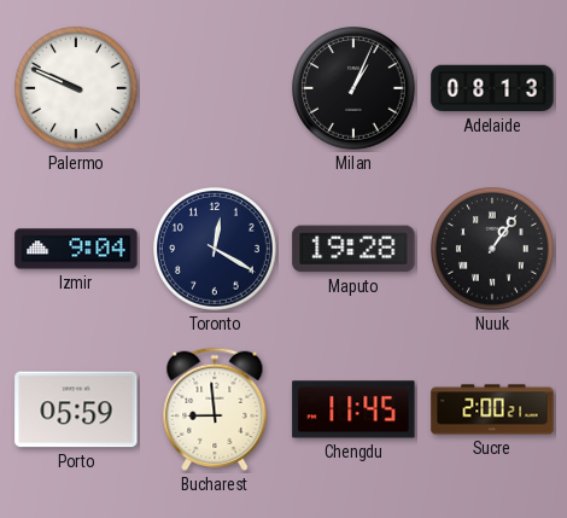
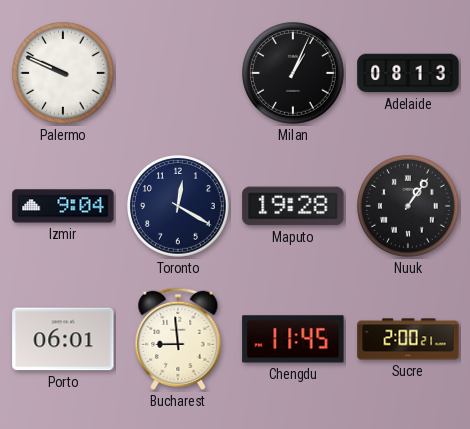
Porto: 05:59 -> 06:01
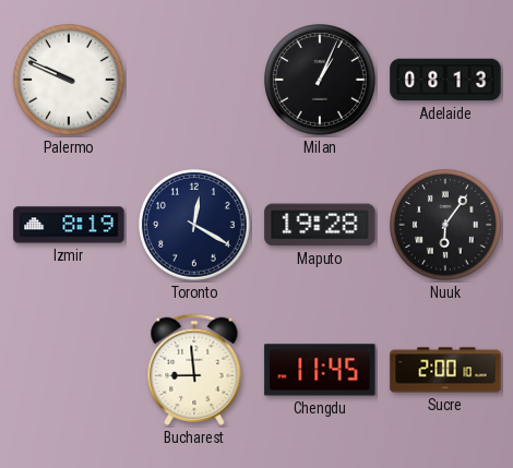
Izmir: 9:04 -> 8:19
Nuuk: 1:06 -> 6:06
Porto: 06:01 -> none
Sucre: 2:00:21 -> 2:00:10
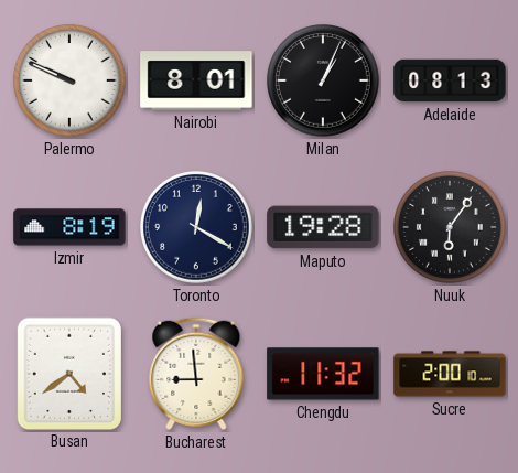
Nairobi: none -> 8:01
Busan: none -> 4:39
Chengdu: 11:45 -> 11:32
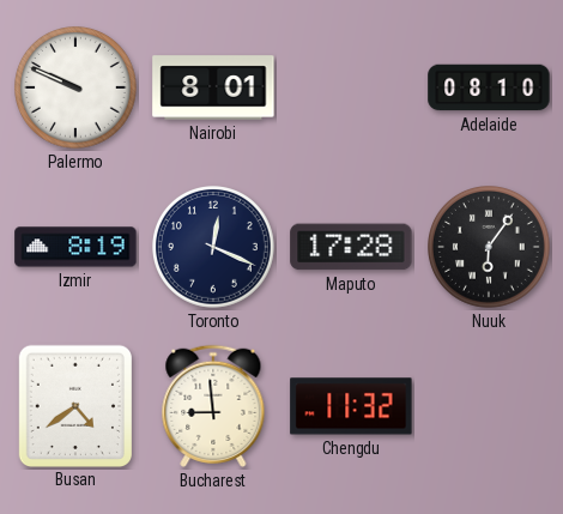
Milan: 1:04 -> none
Adelaide: 08:13 -> 08:10
Toronto: 12:20 -> 12:19
Maputo: 19:28 -> 17:28
Sucre: 2:00 -> none
